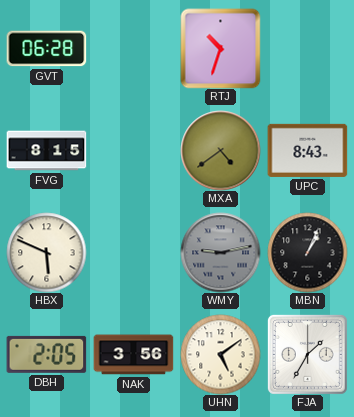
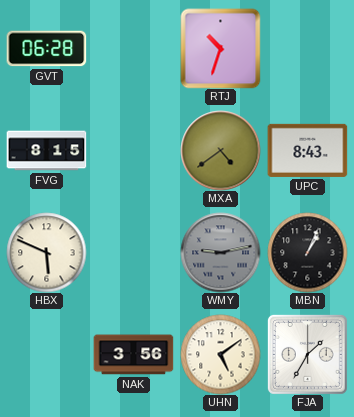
DBH: 2:05 -> none
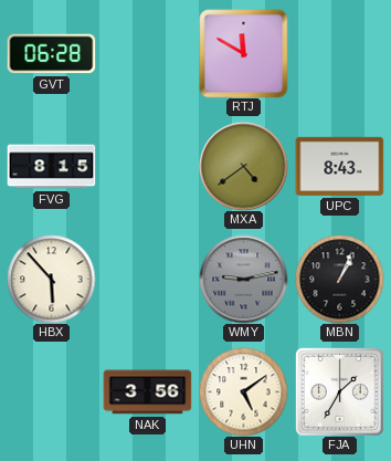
RTJ: 10:33 -> 11:50
HBX: 5:49 -> 5:53
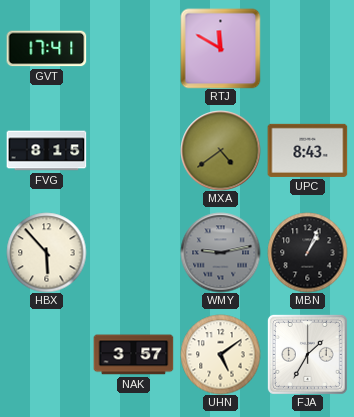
GVT: 06:28 -> 17:41
NAK: 3:56 -> 3:57
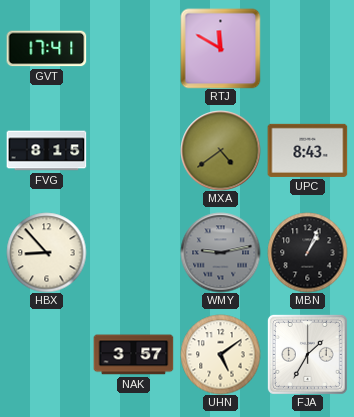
HBX: 5:53 -> 8:53
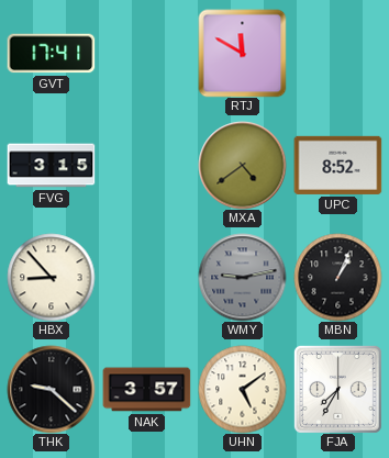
FVG: 8:15 -> 3:15
UPC: 8:43 -> 8:52
THK: none -> 9:22
FJA: 1:35 -> 7:35
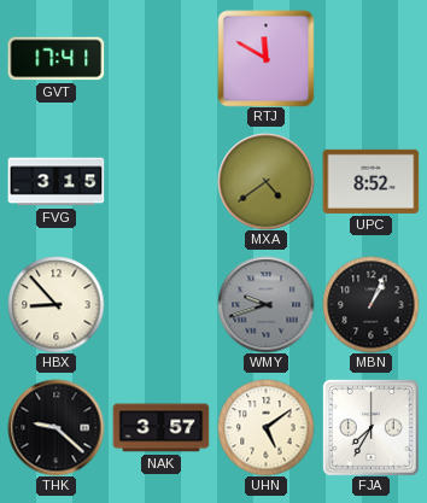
WMY: 9:13 -> 9:42
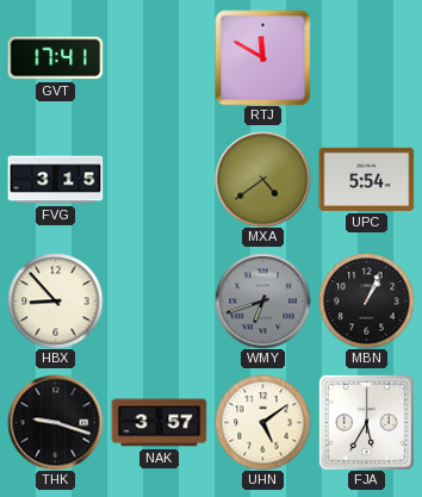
UPC: 8:52 -> 5:54
WMY: 9:42 -> 6:42
THK: 9:22 -> 9:18
FJA: 7:35 -> 5:35
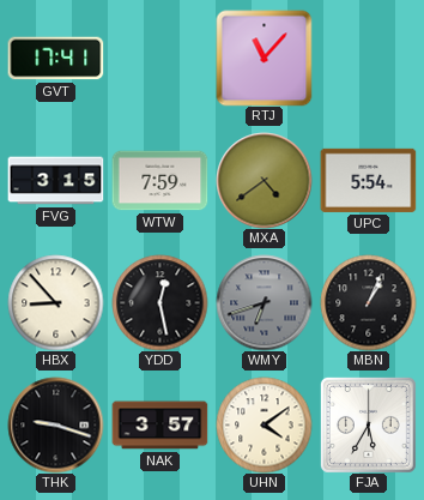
RTJ: 11:50 -> 11:07
WTW: none -> 7:59
YDD: none -> 12:28
UHN: 5:09 -> 4:09
